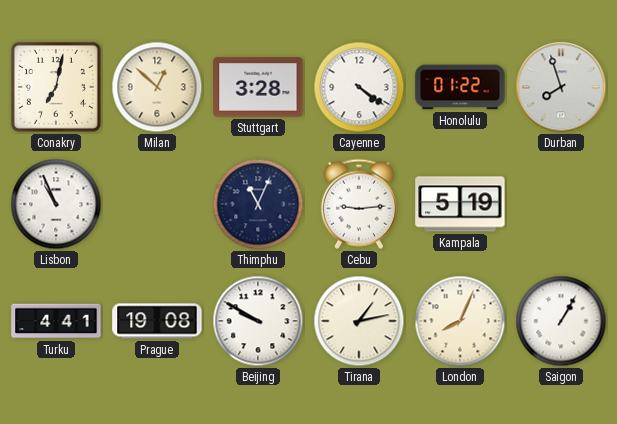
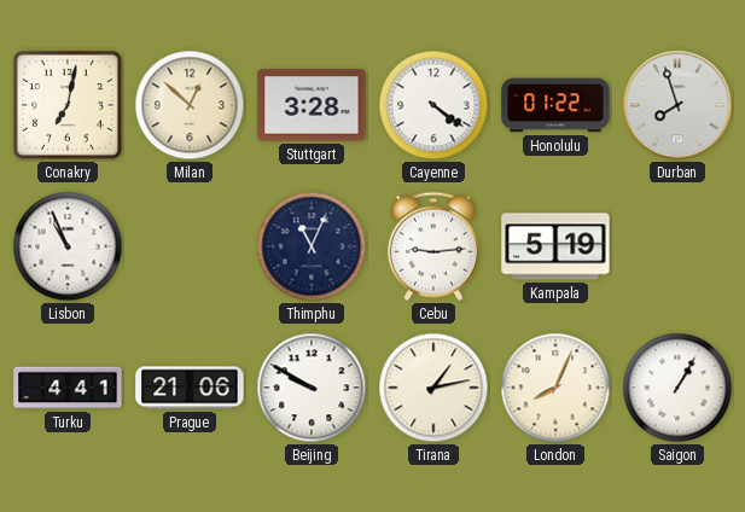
Prague: 19:08 -> 21:06
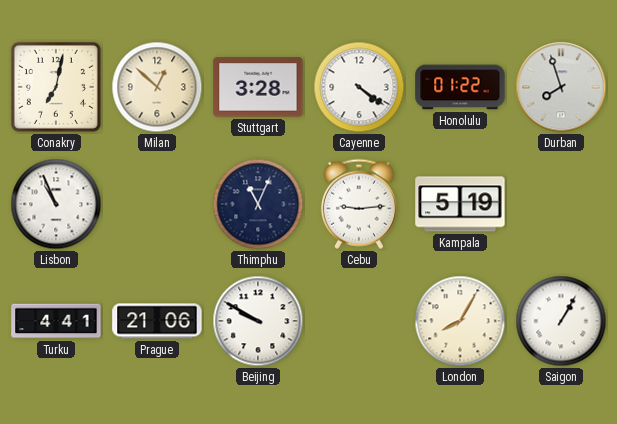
Tirana: 1:13 -> none
London: 8:04 -> 8:05
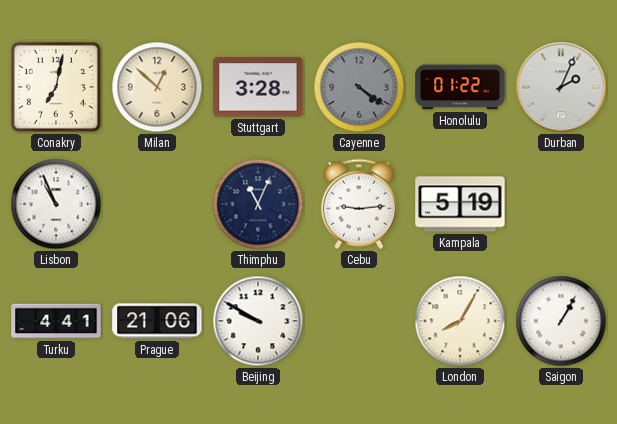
Cayenne dial: white -> grey
Durban: 7:57 -> 2:04
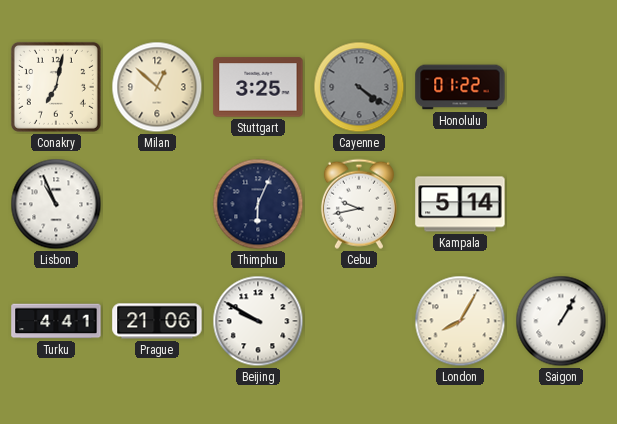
Stuttgart: 3:28 -> 3:25
Durban: 2:04 -> none
Thimphu: 11:04 -> 6:04
Cebu: 9:14 -> 9:43
Kampala: 5:19 -> 5:14
